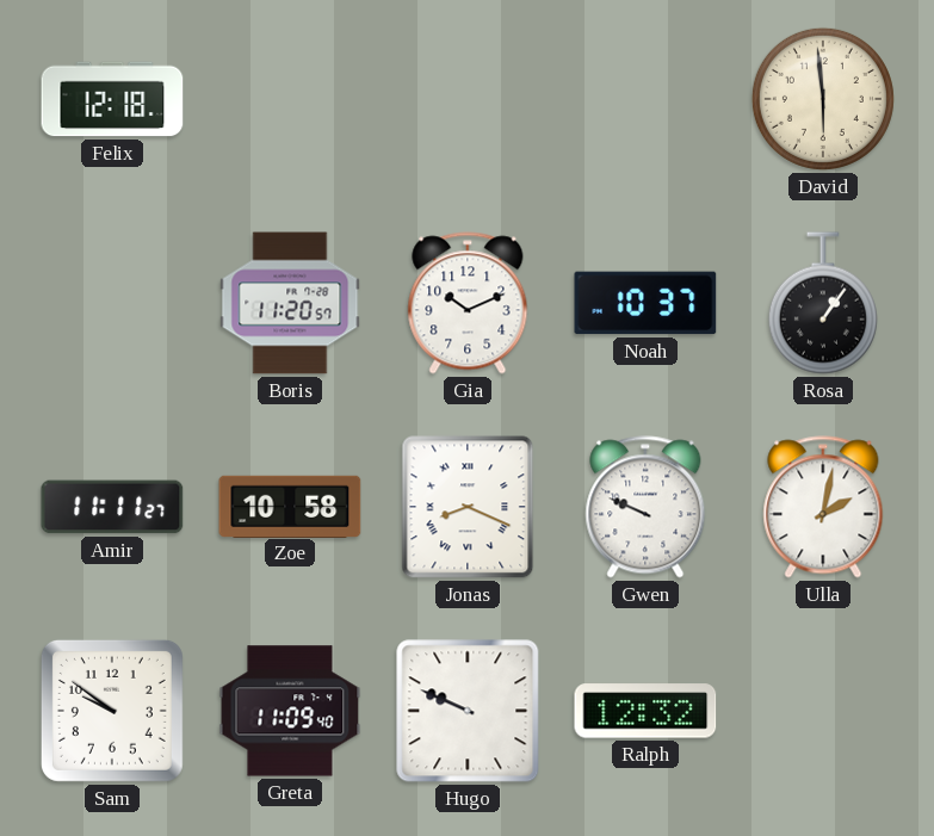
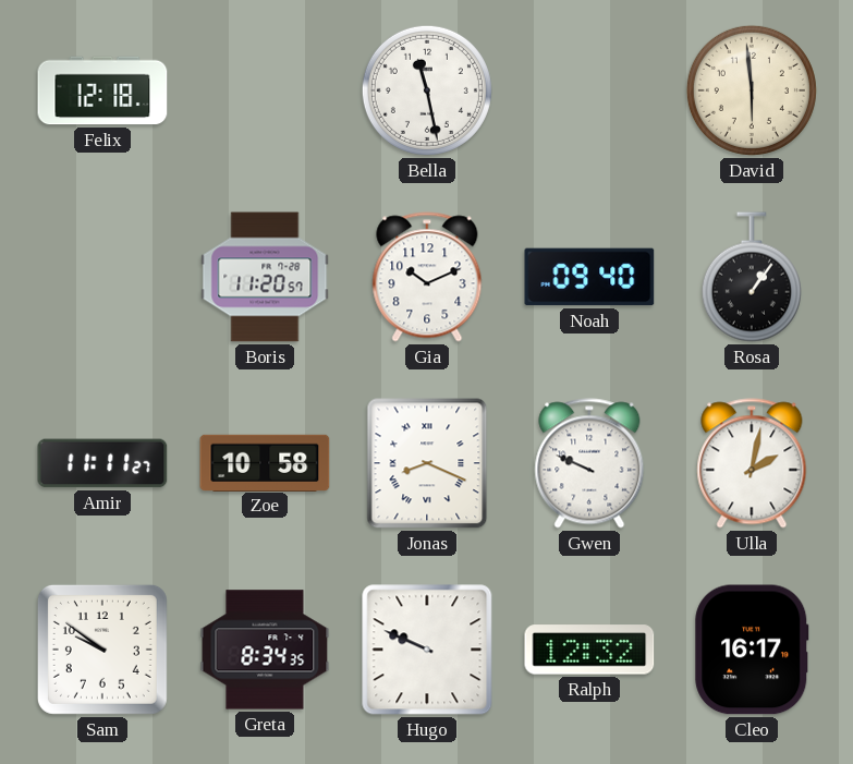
Bella: none -> 11:28
Noah: 10:37 -> 09:40
Greta: 11:09 -> 8:34
Cleo: none -> 16:17
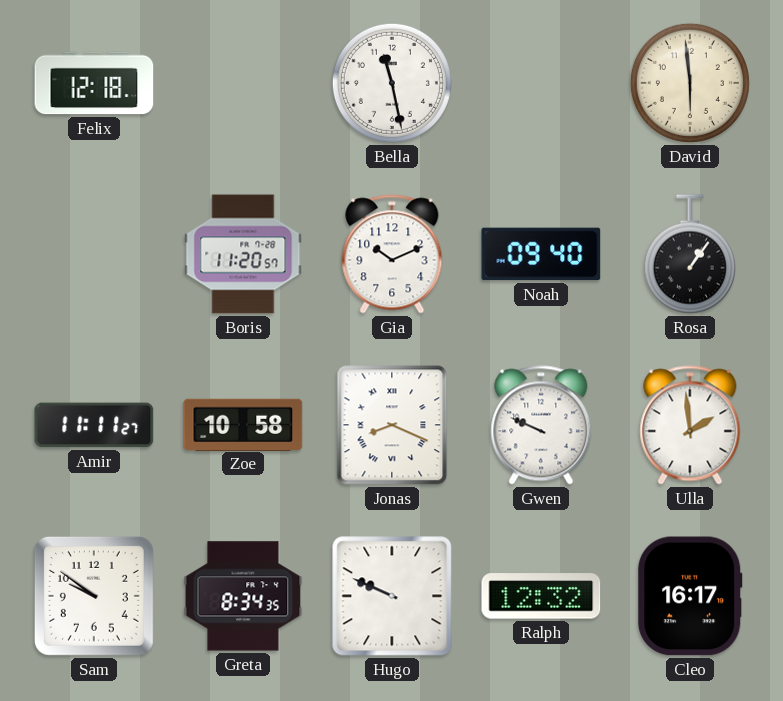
Ulla: 2:02 -> 1:59
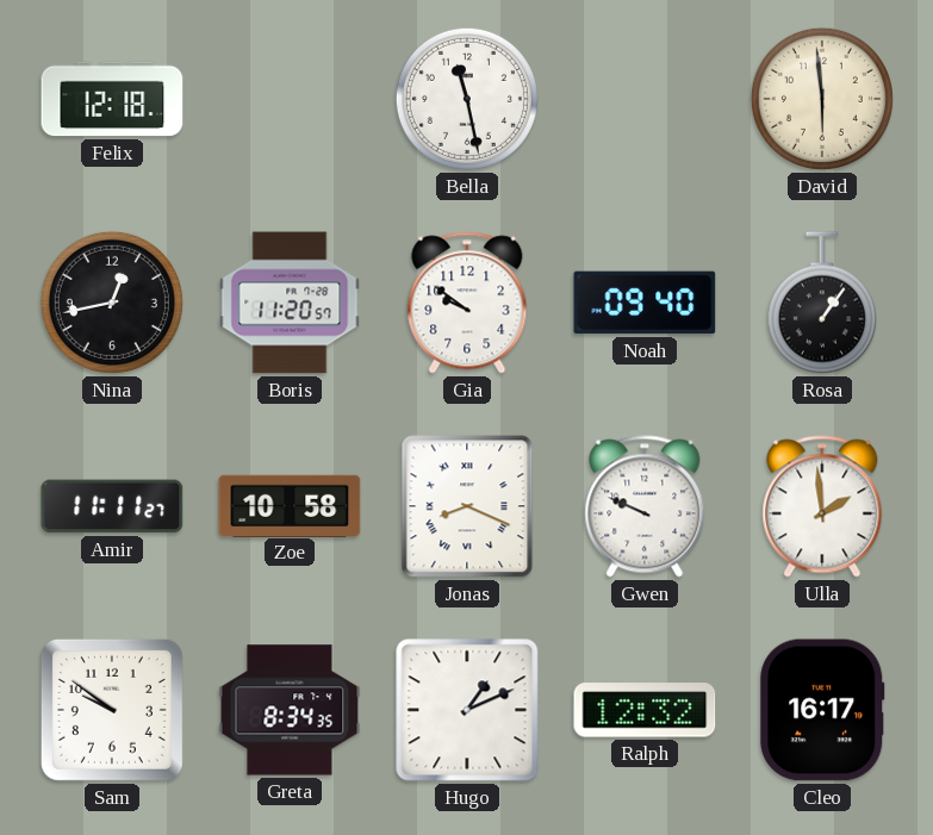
Nina: none -> 12:43
Gia: 10:11 -> 9:51
Hugo: 9:49 -> 1:11
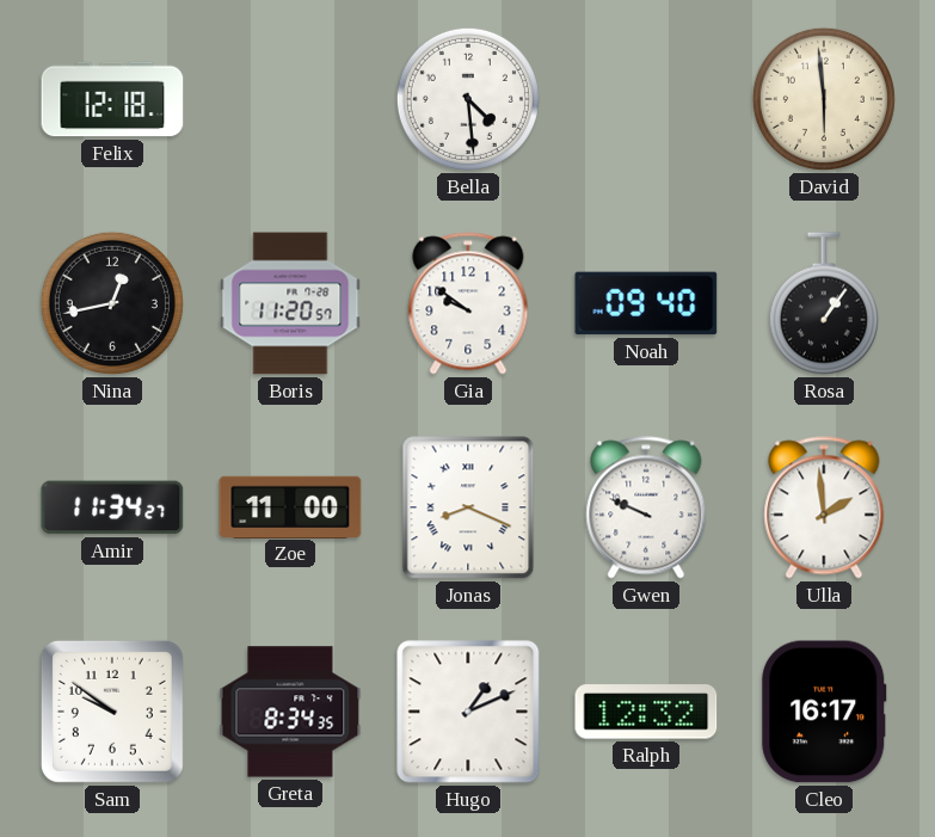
Bella: 11:28 -> 4:29
Amir: 11:11 -> 11:34
Zoe: 10:58 -> 11:00
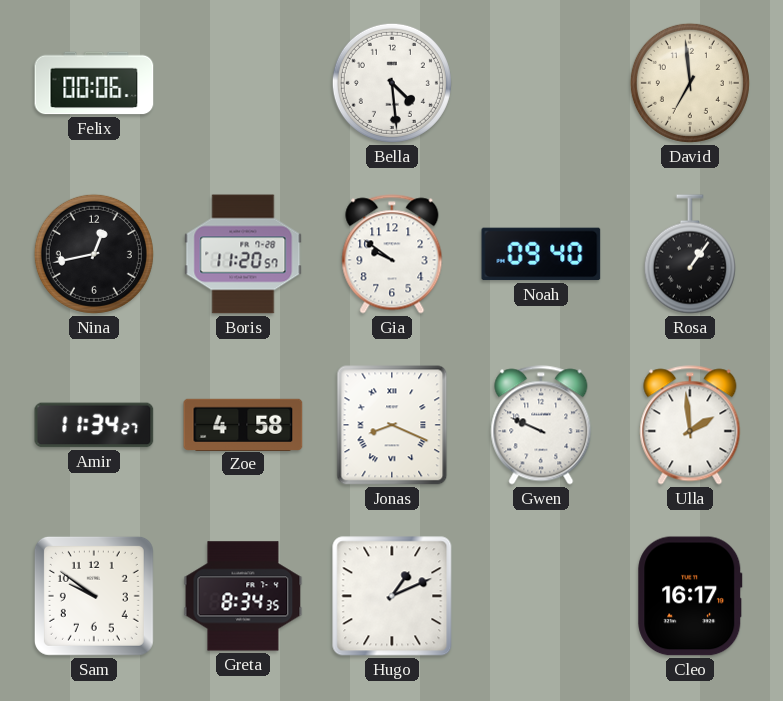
Felix: 12:18 -> 00:06
David: 5:59 -> 6:59
Zoe: 11:00 -> 4:58
Ralph: 12:32 -> none
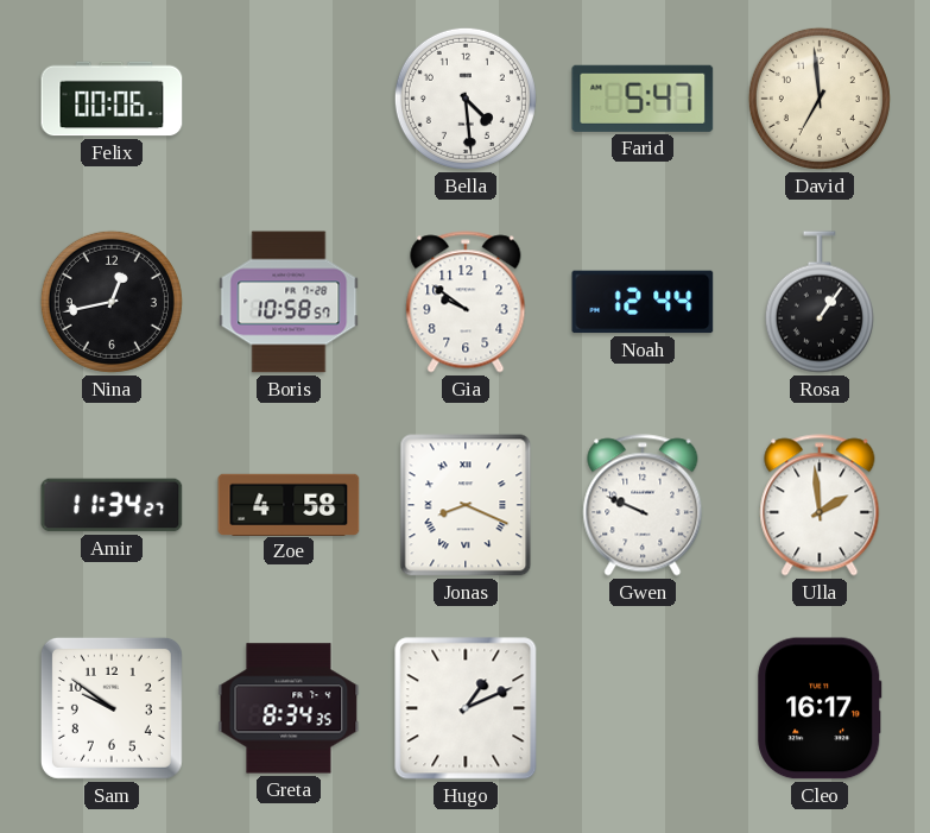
Farid: none -> 5:47
Boris: 11:20 -> 10:58
Noah: 09:40 -> 12:44
